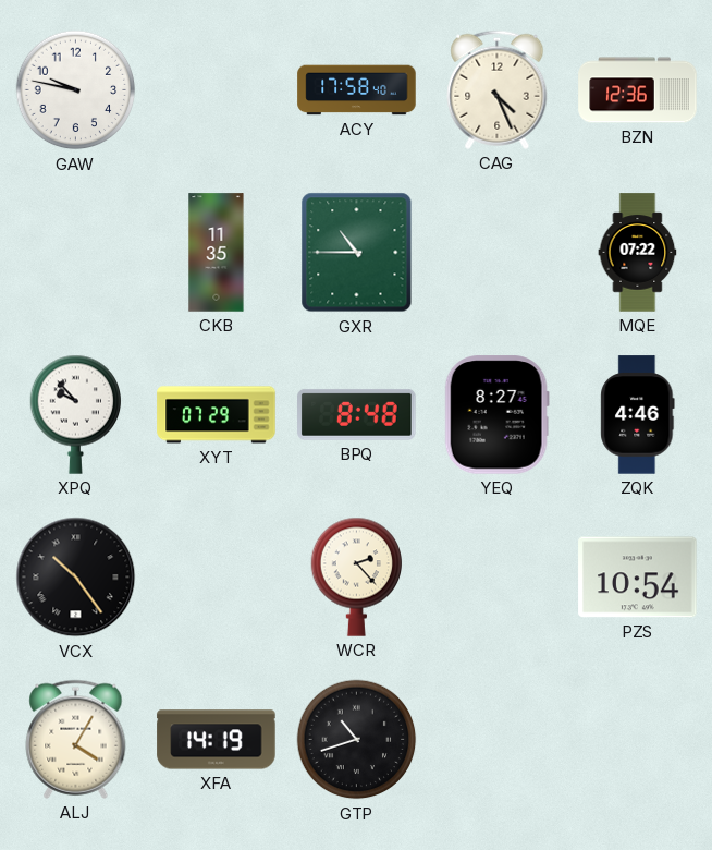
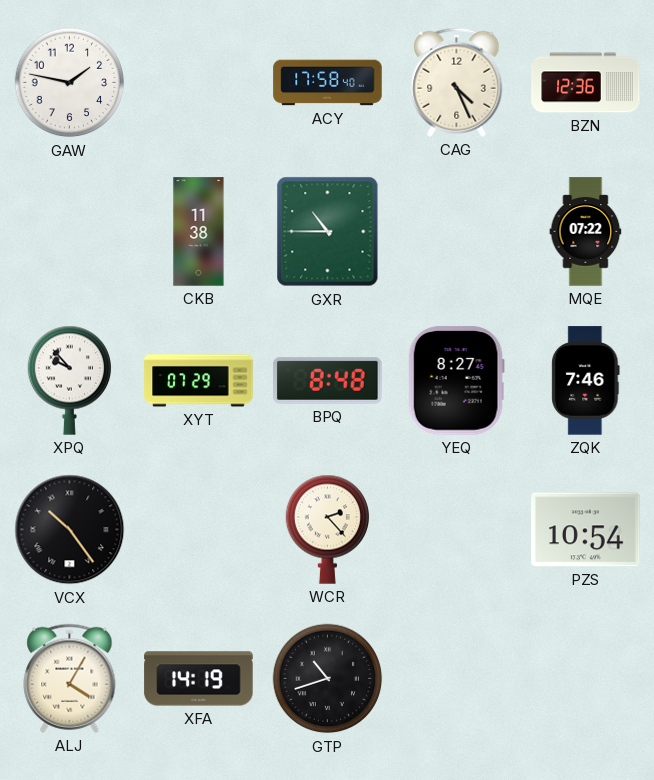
GAW: 9:47 -> 1:47
CKB: 11:35 -> 11:38
ZQK: 4:46 -> 7:46
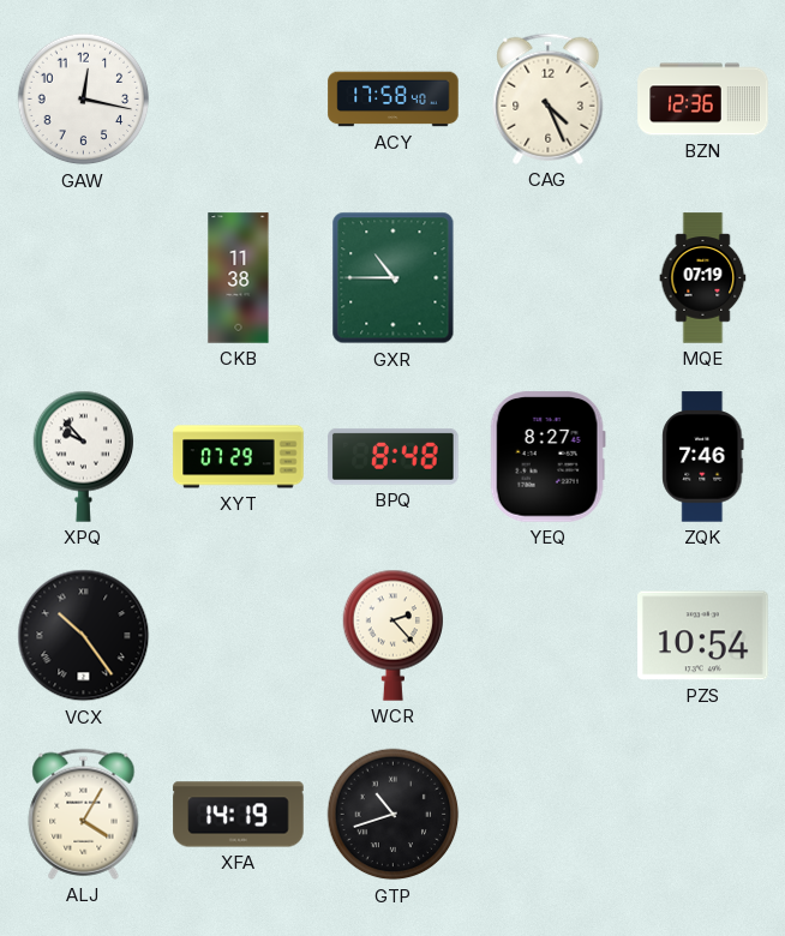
GAW: 1:47 -> 12:17
MQE: 07:22 -> 07:19
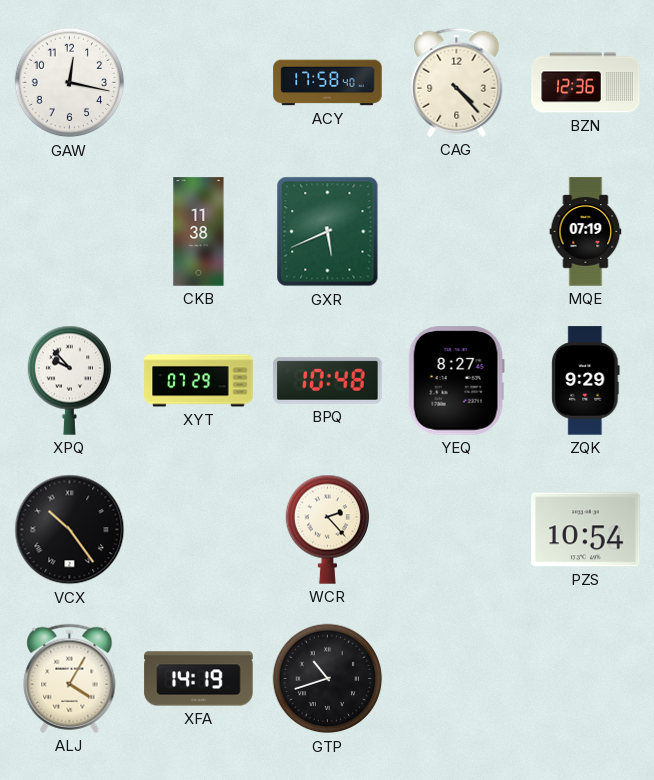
CAG: 4:26 -> 4:23
GXR: 10:45 -> 5:41
BPQ: 8:48 -> 10:48
ZQK: 7:46 -> 9:29
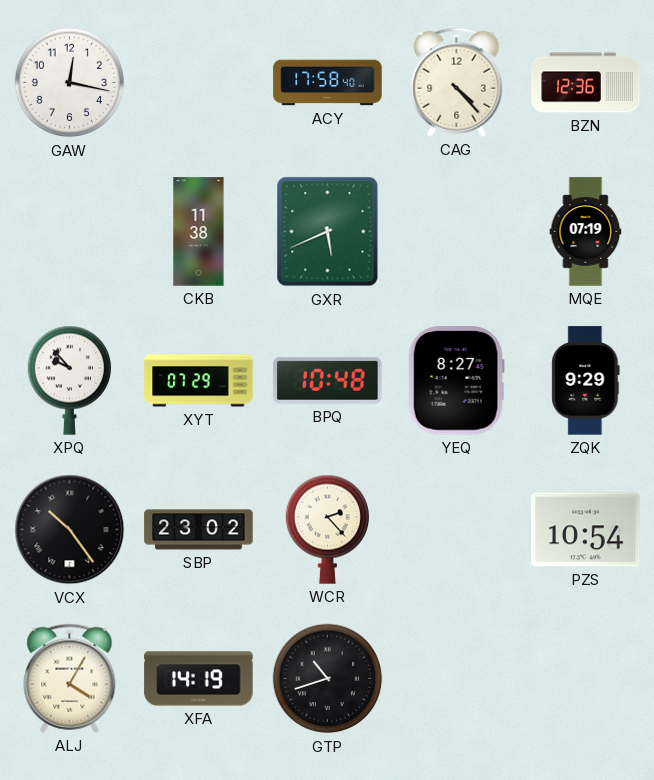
SBP: none -> 23:02
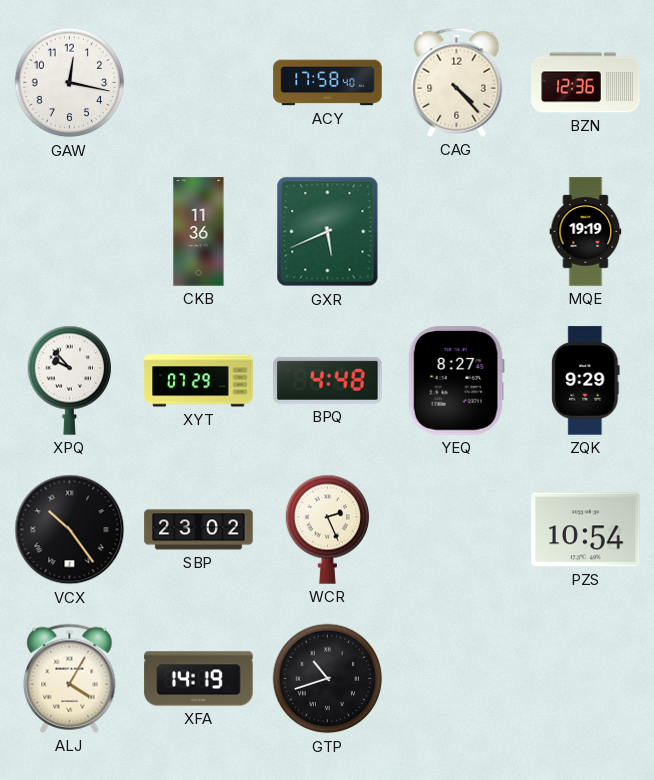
CKB: 11:38 -> 11:36
MQE: 07:19 -> 19:19
BPQ: 10:48 -> 4:48
WCR: 2:23 -> 2:26
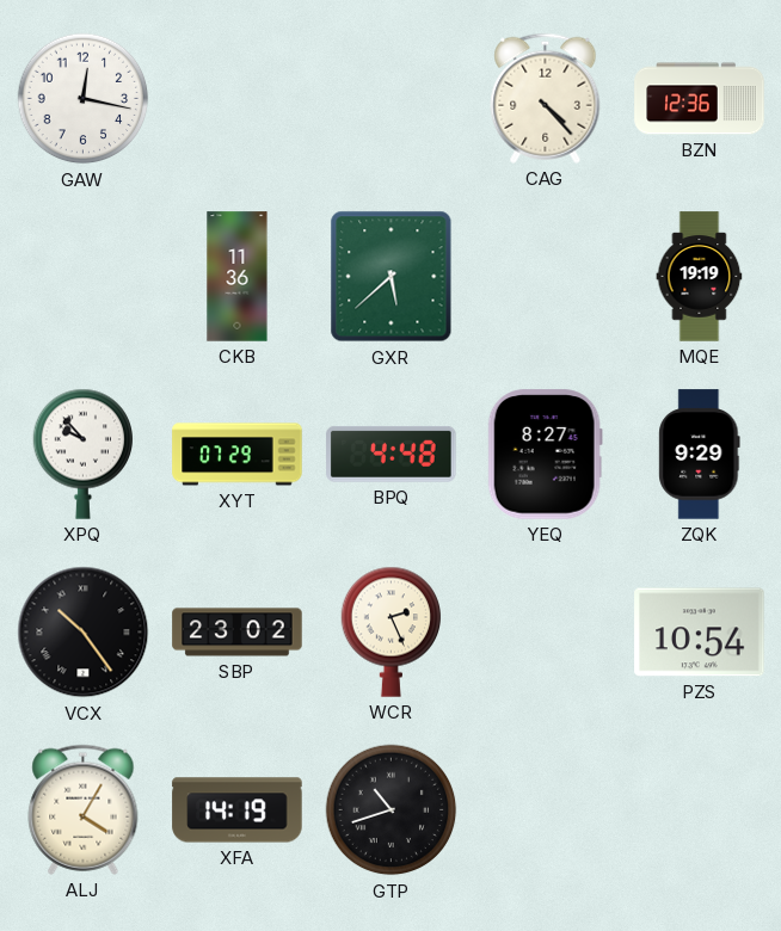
ACY: 17:58 -> none
GXR: 5:41 -> 5:38
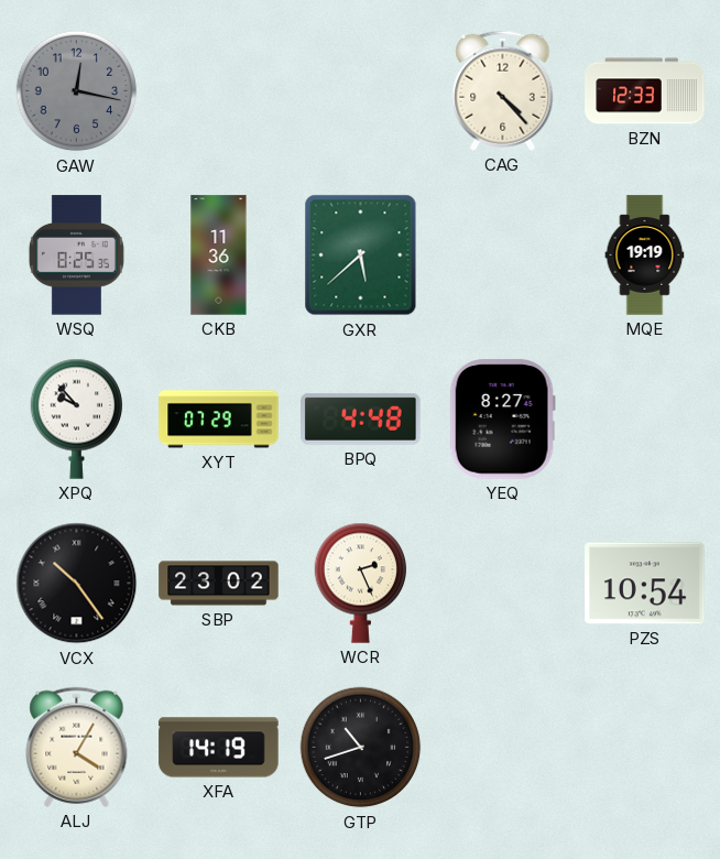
GAW dial: white -> grey
BZN: 12:36 -> 12:33
WSQ: none -> 8:25
ZQK: 9:29 -> none
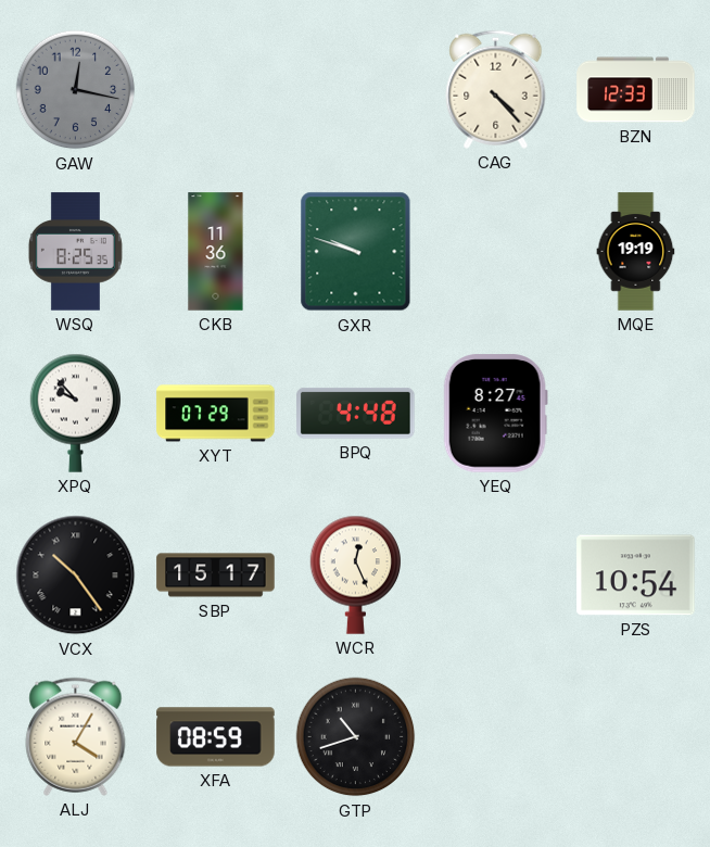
GXR: 5:38 -> 9:48
SBP: 23:02 -> 15:17
WCR: 2:26 -> 12:26
XFA: 14:19 -> 08:59
